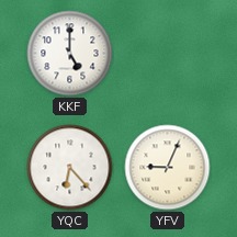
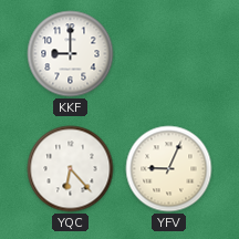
KKF: 5:00 -> 9:00
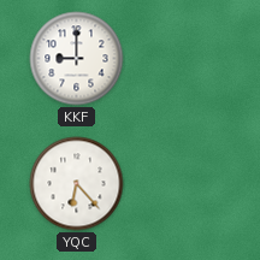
YFV: 9:04 -> none
